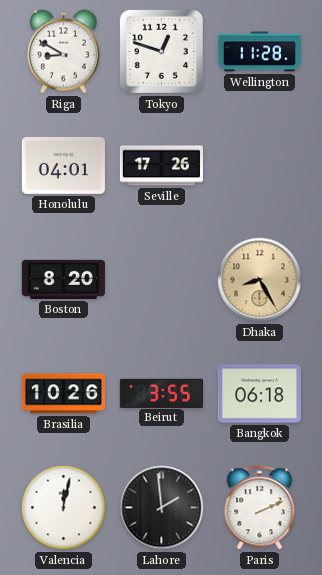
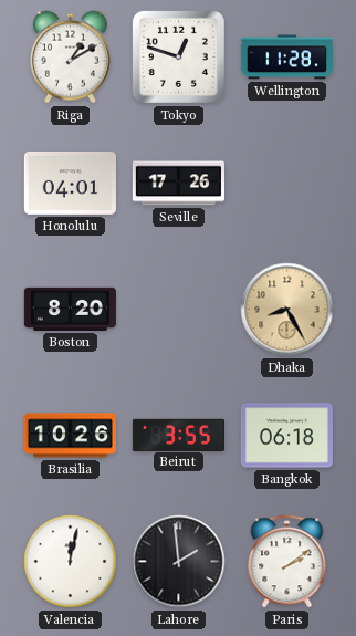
Riga: 8:50 -> 1:10
Paris: 2:11 -> 2:09
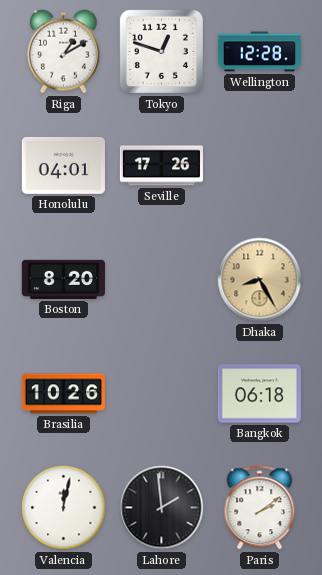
Wellington: 11:28 -> 12:28
Beirut: 3:55 -> none
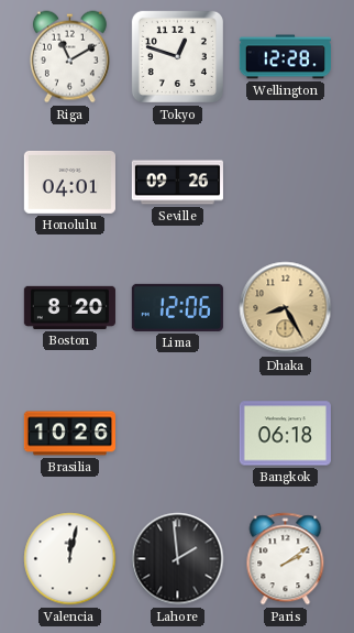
Riga: 1:10 -> 11:10
Seville: 17:26 -> 09:26
Lima: none -> 12:06
